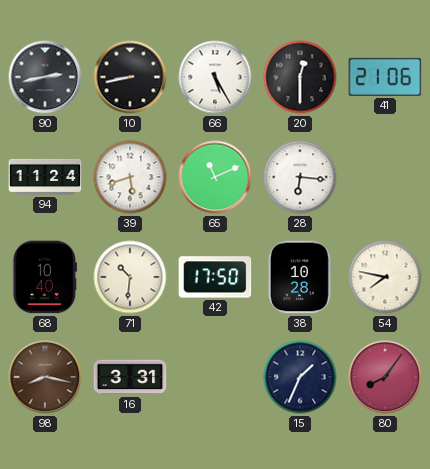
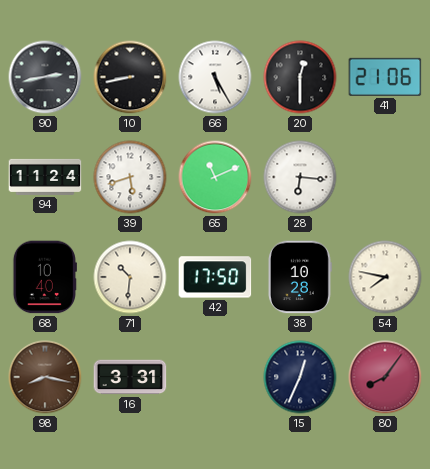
15: 1:34 -> 12:34
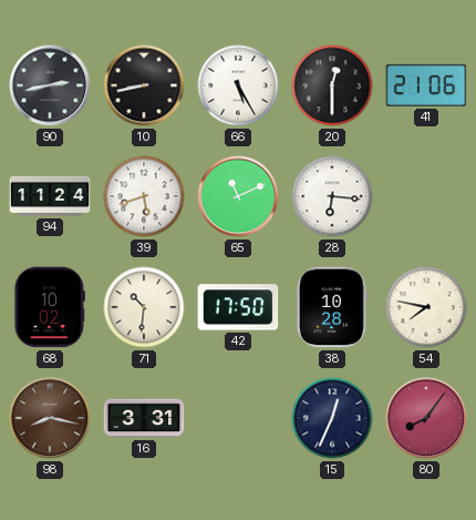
68: 10:40 -> 10:02
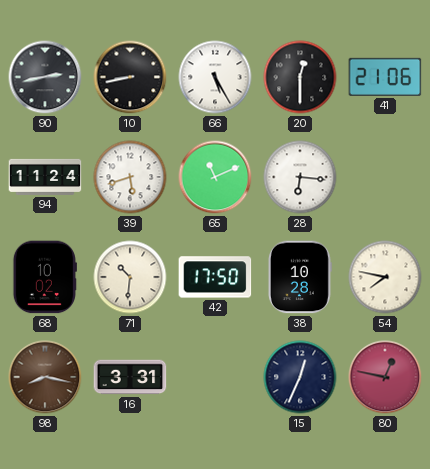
80: 8:06 -> 12:47
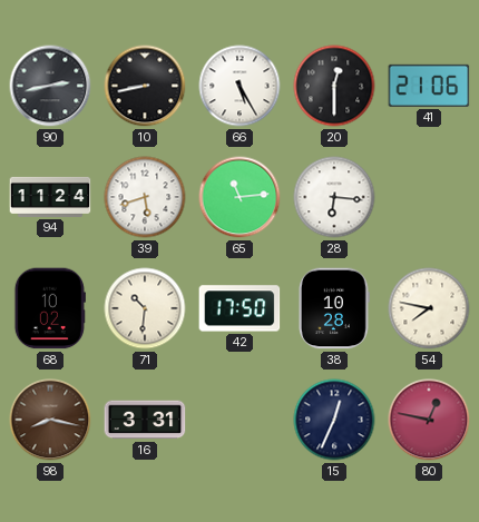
65: 11:11 -> 11:14
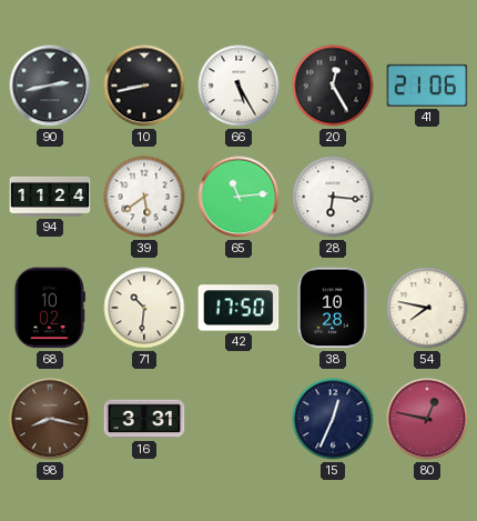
20: 12:30 -> 12:25
39: 5:42 -> 5:39
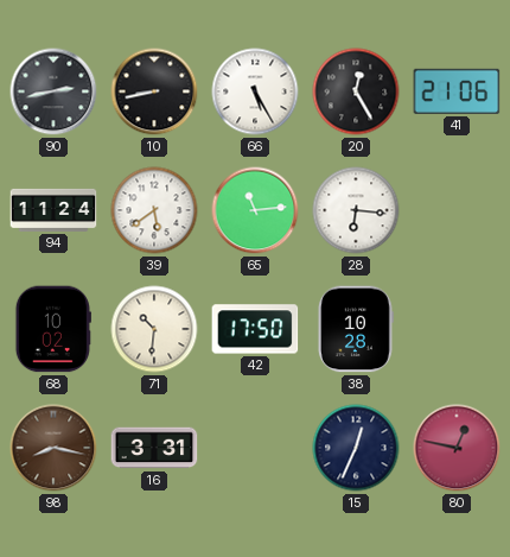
54: 7:47 -> none
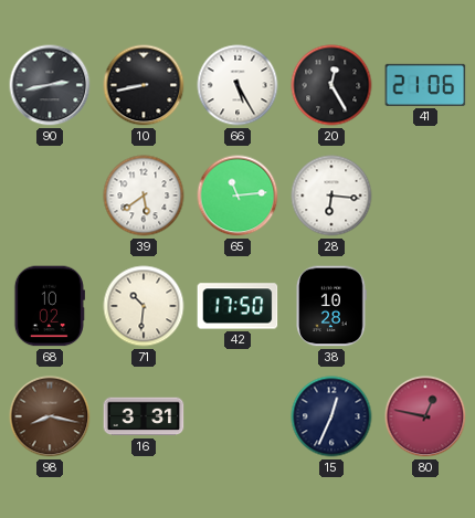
94: 11:24 -> none
